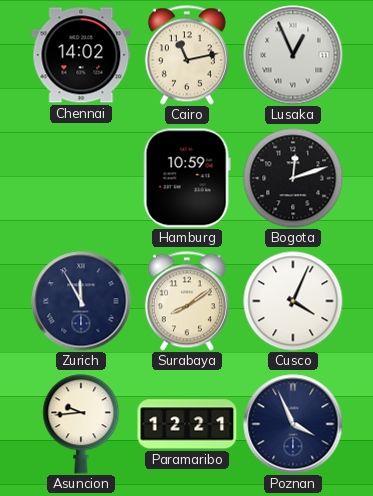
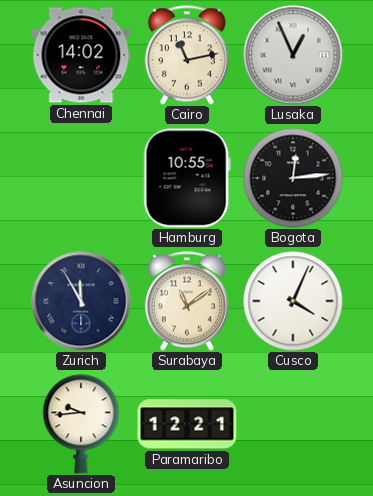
Hamburg: 10:59 -> 10:55
Bogota: 12:12 -> 12:14
Surabaya: 8:09 -> 11:09
Poznan: 3:56 -> none
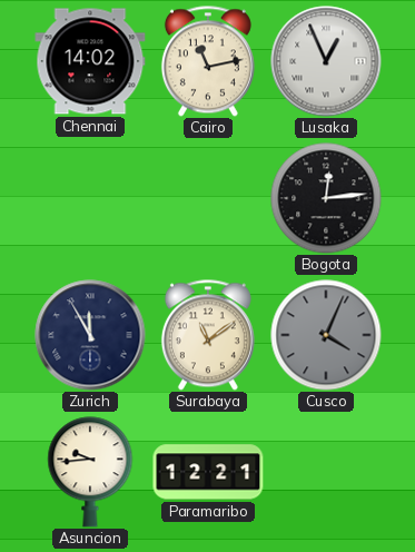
Hamburg: 10:55 -> none
Cusco dial: white -> grey
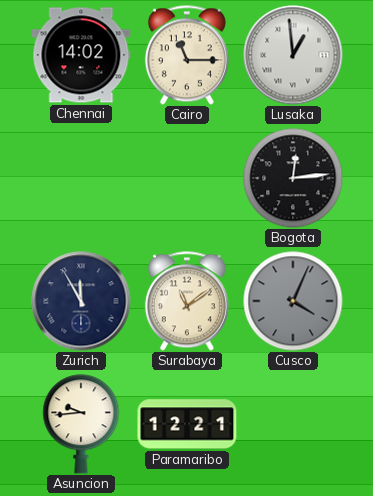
Cairo: 11:13 -> 11:15
Lusaka: 12:56 -> 12:59
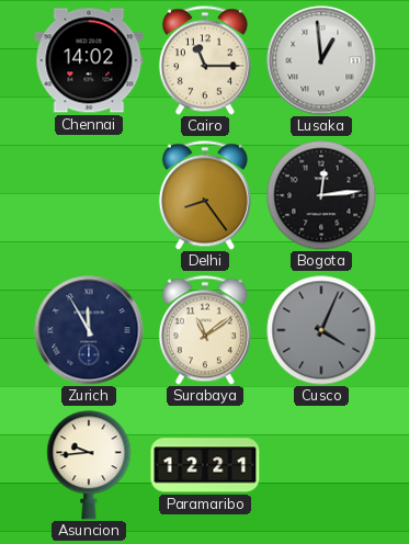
Delhi: none -> 8:24
